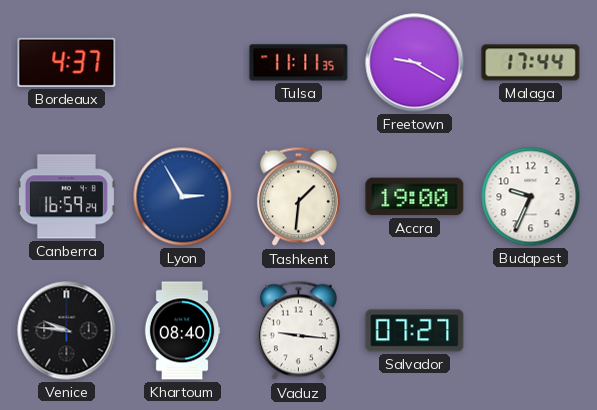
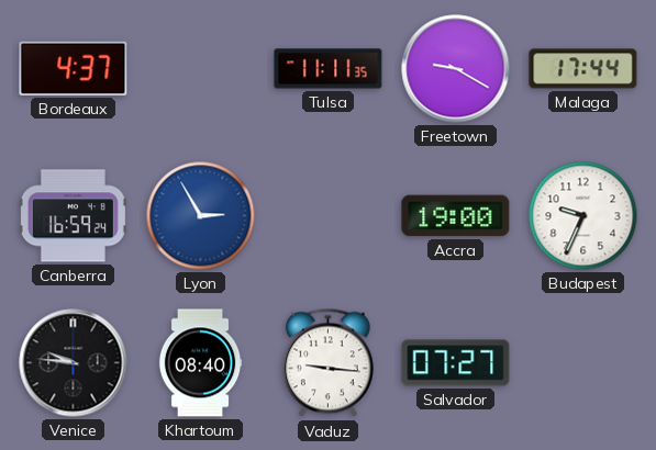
Tashkent: 1:31 -> none
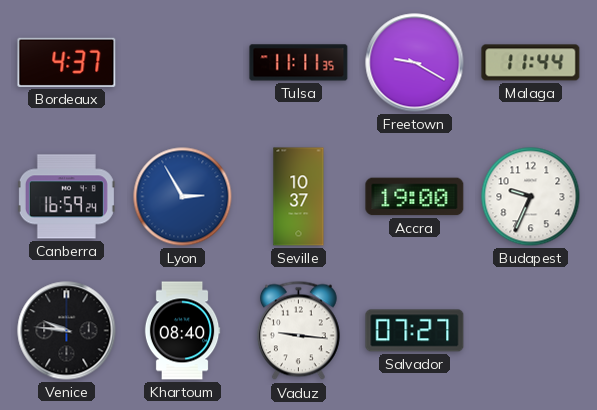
Malaga: 17:44 -> 11:44
Seville: none -> 10:37
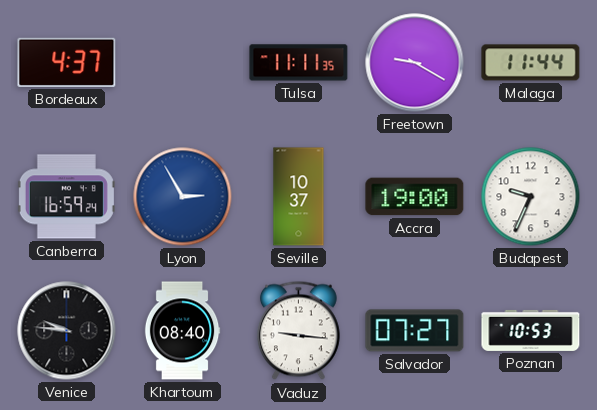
Poznan: none -> 10:53
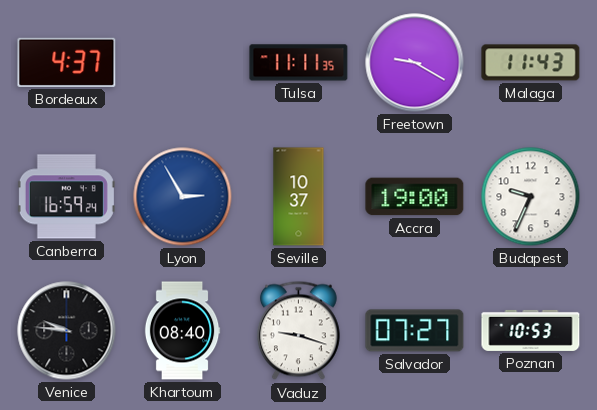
Malaga: 11:44 -> 11:43
Vaduz: 9:16 -> 9:18
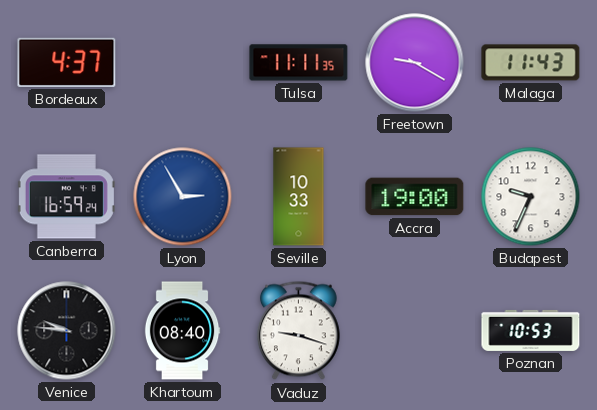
Seville: 10:37 -> 10:33
Salvador: 07:27 -> none
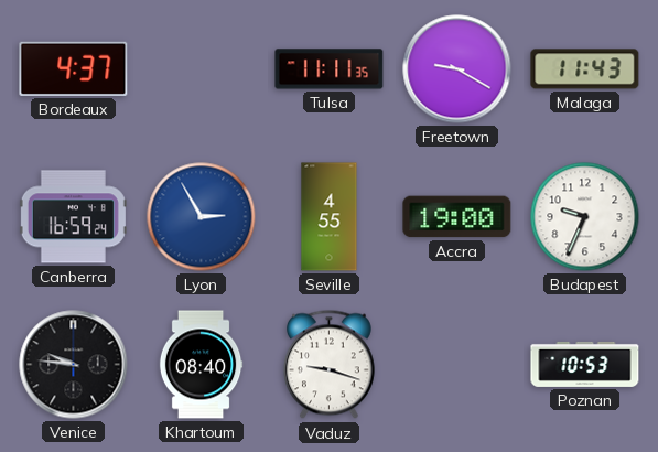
Seville: 10:33 -> 4:55
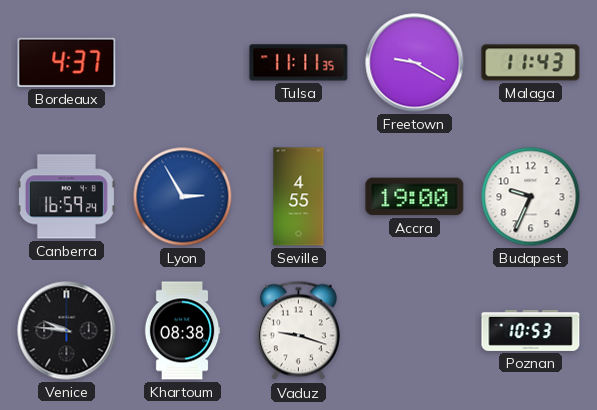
Khartoum: 08:40 -> 08:38
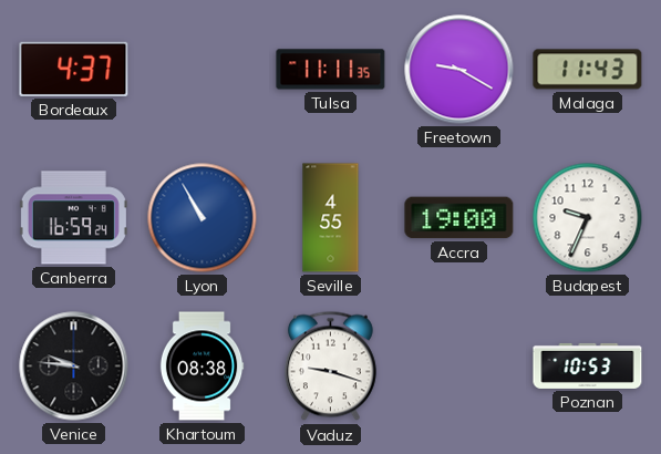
Lyon: 2:55 -> 10:55
